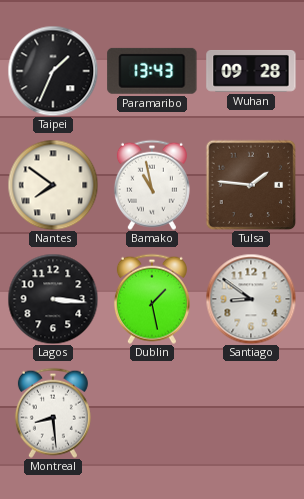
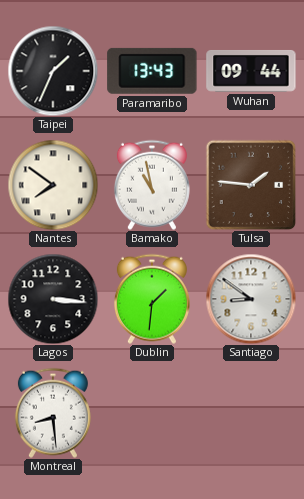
Wuhan: 09:28 -> 09:44
Dublin: 1:28 -> 1:31
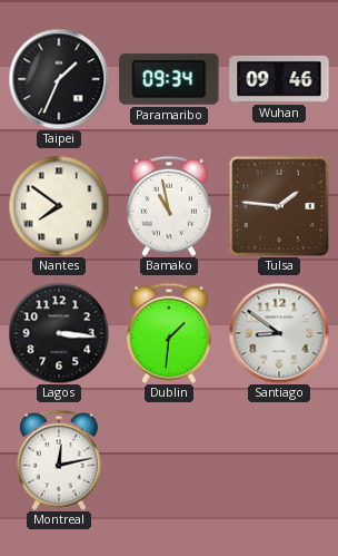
Paramaribo: 13:43 -> 09:34
Wuhan: 09:44 -> 09:46
Montreal: 8:29 -> 12:13
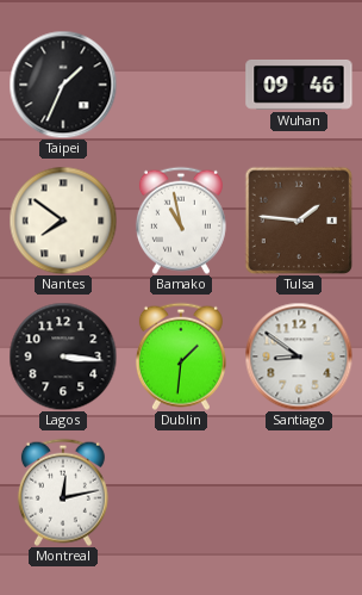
Paramaribo: 09:34 -> none
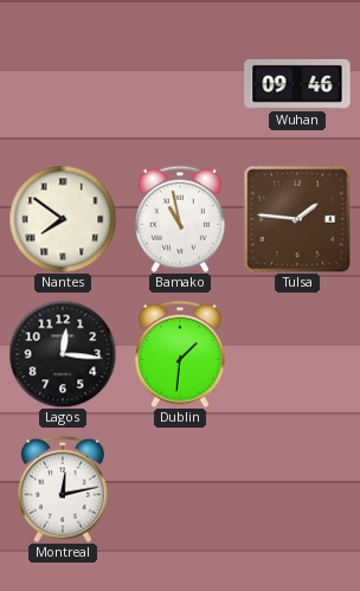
Taipei: 1:34 -> none
Lagos: 3:16 -> 12:16
Santiago: 8:51 -> none
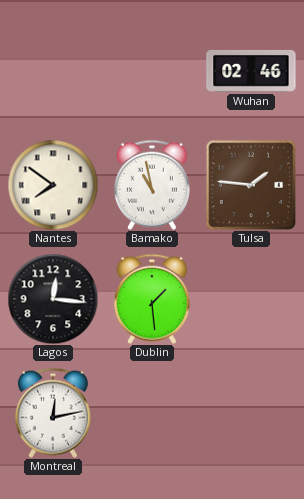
Wuhan: 09:46 -> 02:46
Dublin: 1:31 -> 1:29
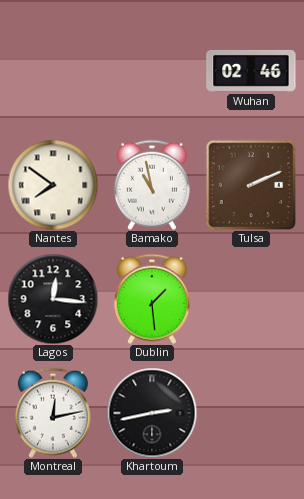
Tulsa: 1:46 -> 2:11
Khartoum: none -> 2:43
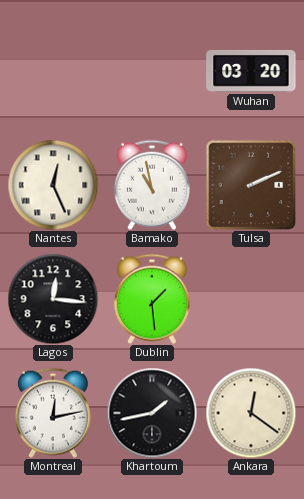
Wuhan: 02:46 -> 03:20
Nantes: 7:51 -> 12:26
Khartoum: 2:43 -> 1:43
Ankara: none -> 12:21
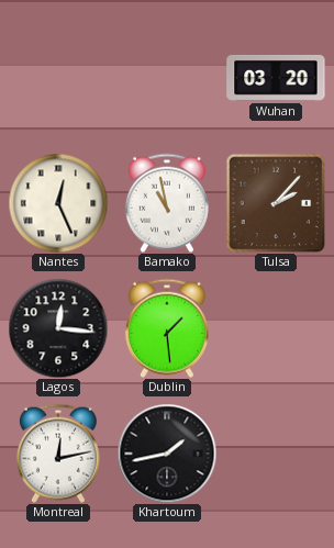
Tulsa: 2:11 -> 2:07
Ankara: 12:21 -> none
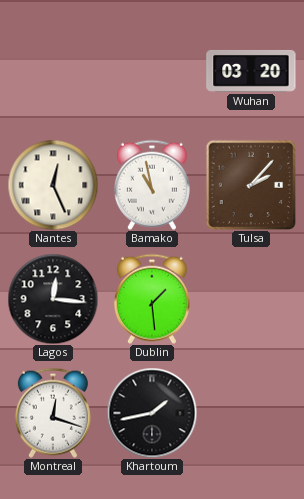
Montreal: 12:13 -> 12:18
